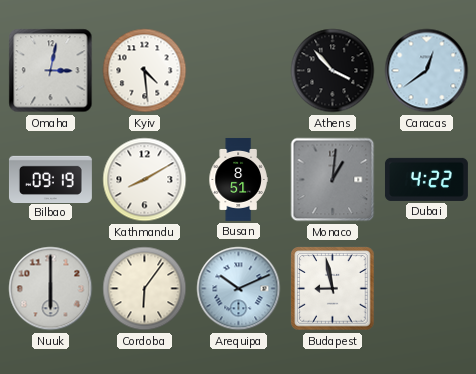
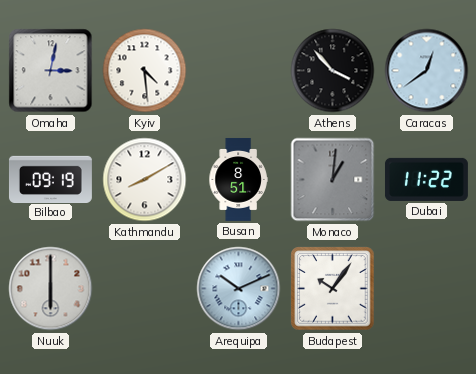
Dubai: 4:22 -> 11:22
Cordoba: 6:06 -> none
Budapest: 8:58 -> 10:06
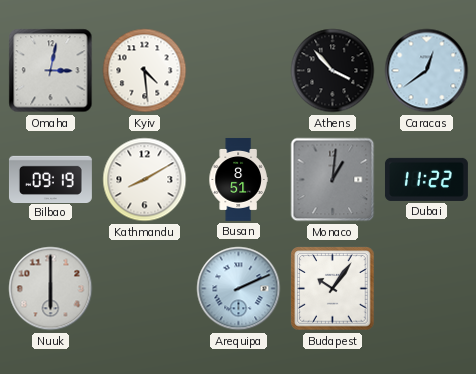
Arequipa: 10:11 -> 2:11
